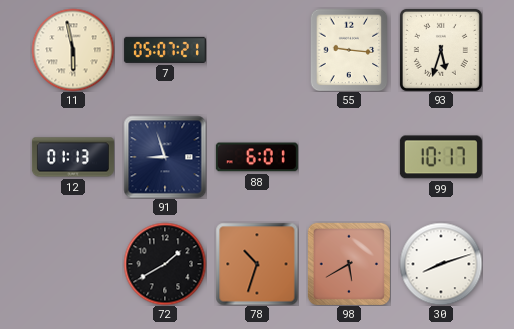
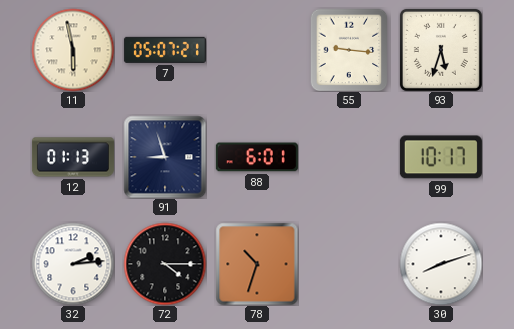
32: none -> 2:14
72: 1:40 -> 4:15
98: 5:40 -> none
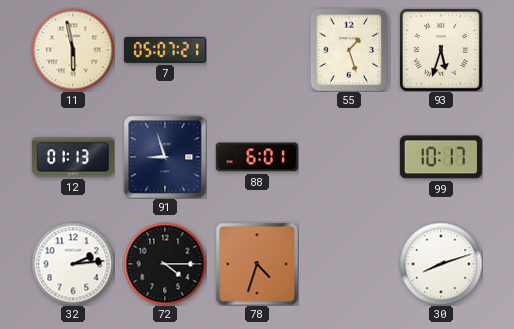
55: 9:16 -> 1:27
78: 10:33 -> 4:33
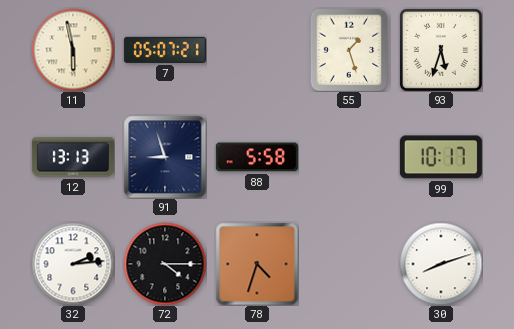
12: 01:13 -> 13:13
88: 6:01 -> 5:58
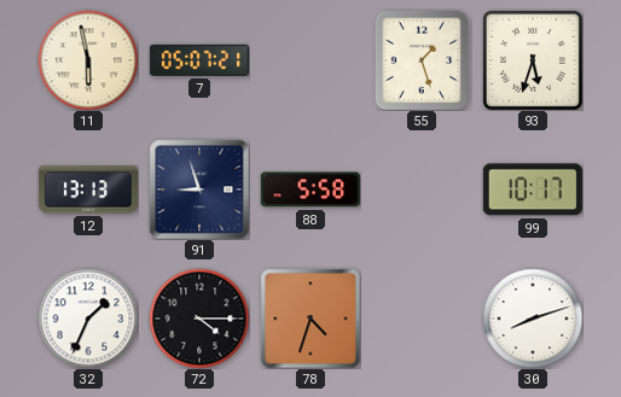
32: 2:14 -> 1:34
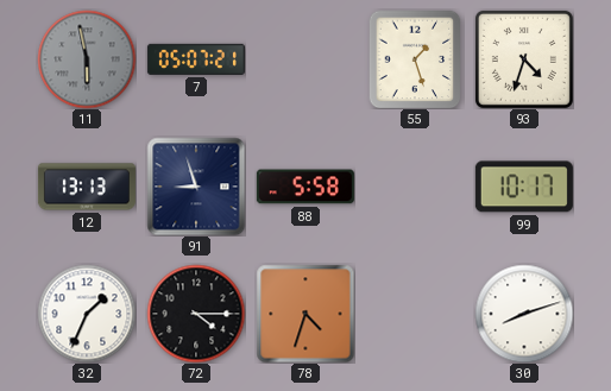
11 dial: cream -> grey
93: 5:33 -> 4:33
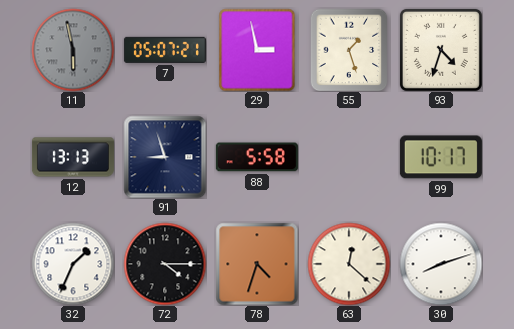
29: none -> 2:58
63: none -> 12:22
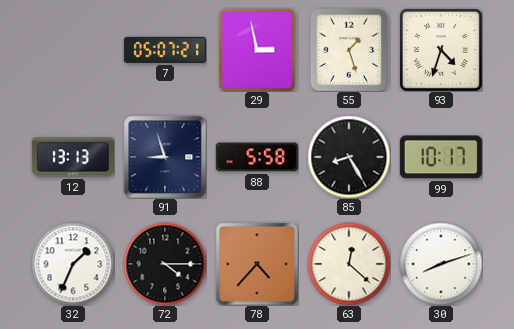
11: 5:58 -> none
85: none -> 8:25
78: 4:33 -> 4:37
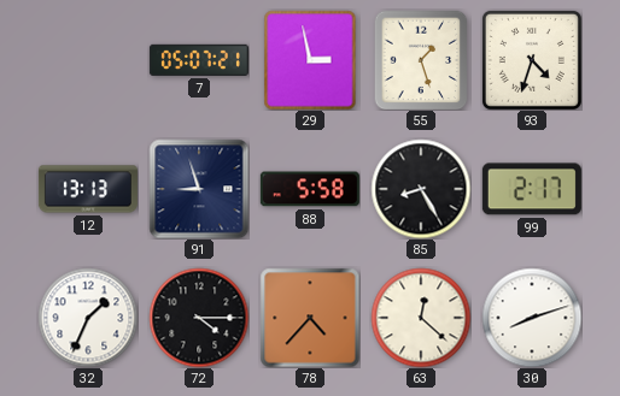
99: 10:17 -> 2:17
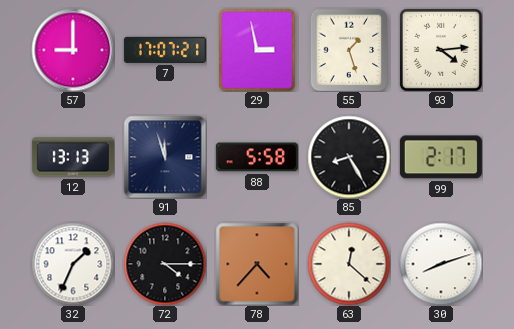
57: none -> 9:00
7: 05:07 -> 17:07
93: 4:33 -> 4:14
91: 8:57 -> 11:57
